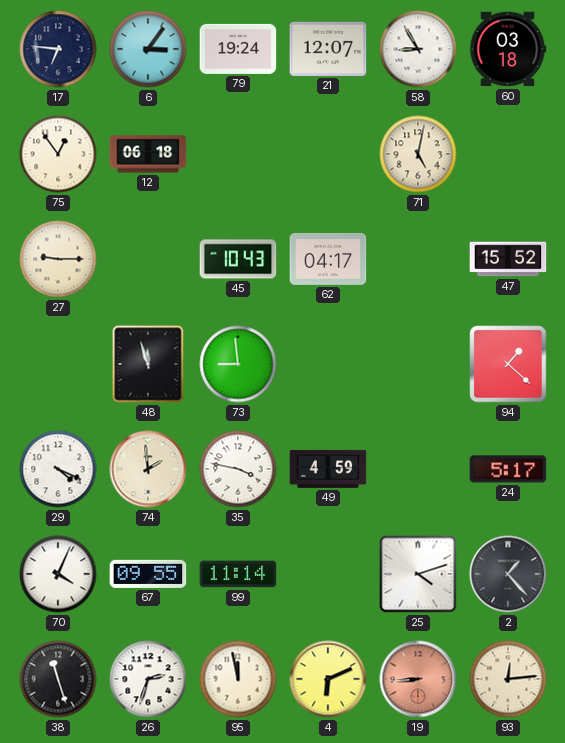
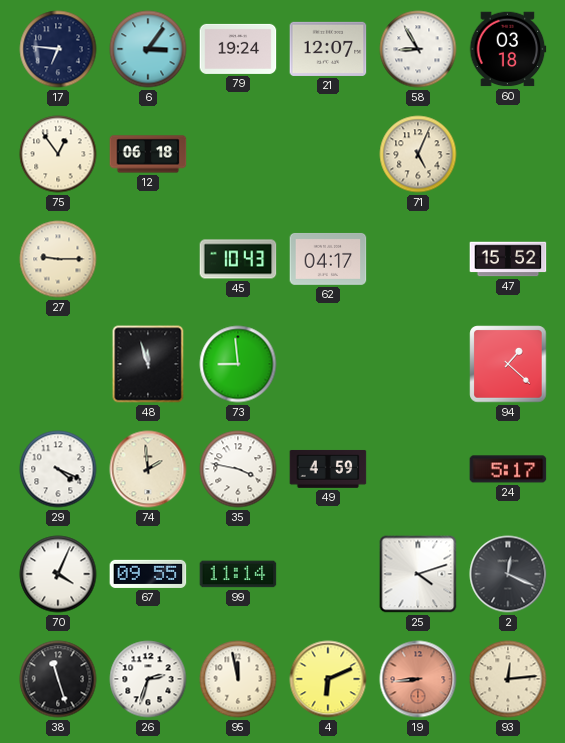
71: 5:02 -> 5:04
2: 1:23 -> 12:19
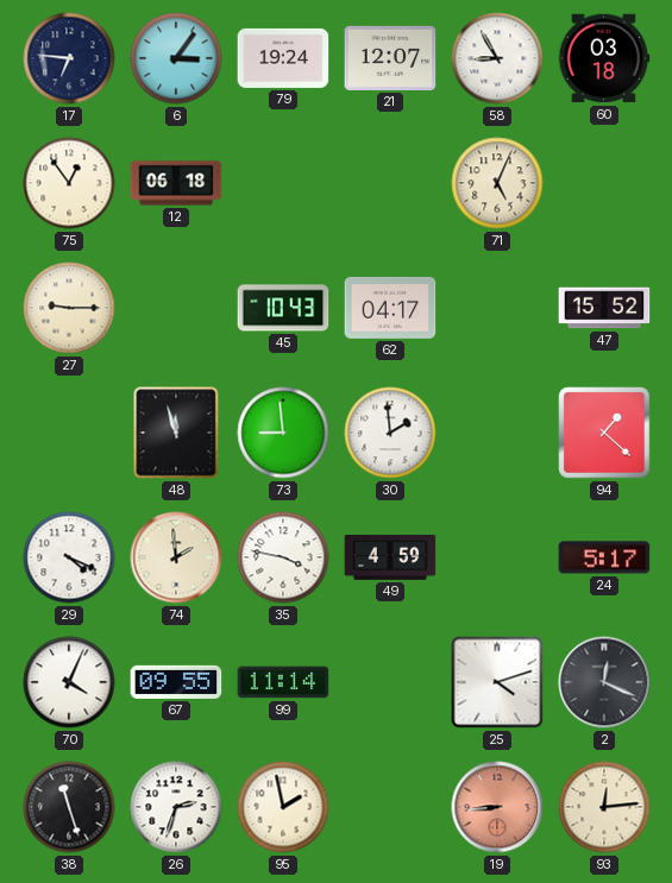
30: none -> 1:59
95: 11:58 -> 1:58
4: 6:11 -> none
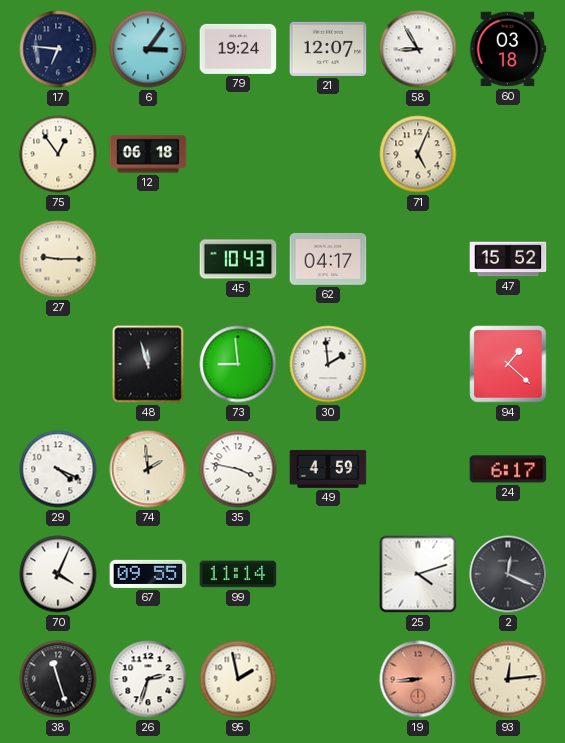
24: 5:17 -> 6:17
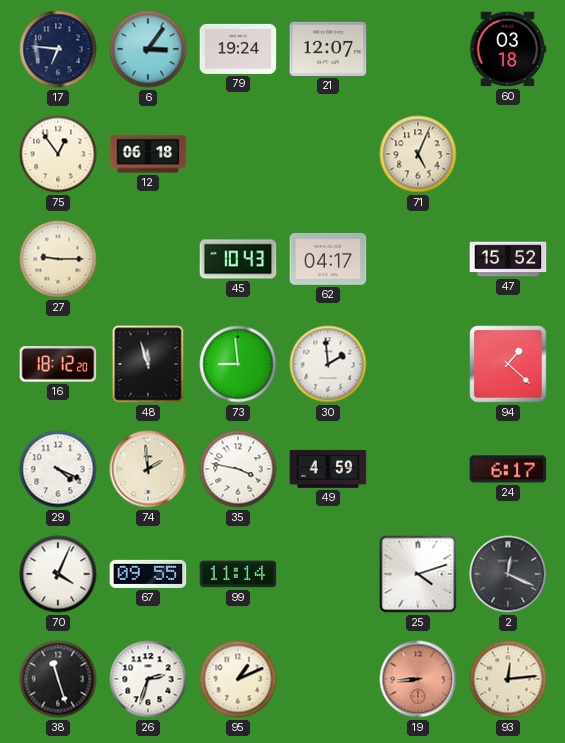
58: 8:55 -> none
16: none -> 18:12
95: 1:58 -> 1:11
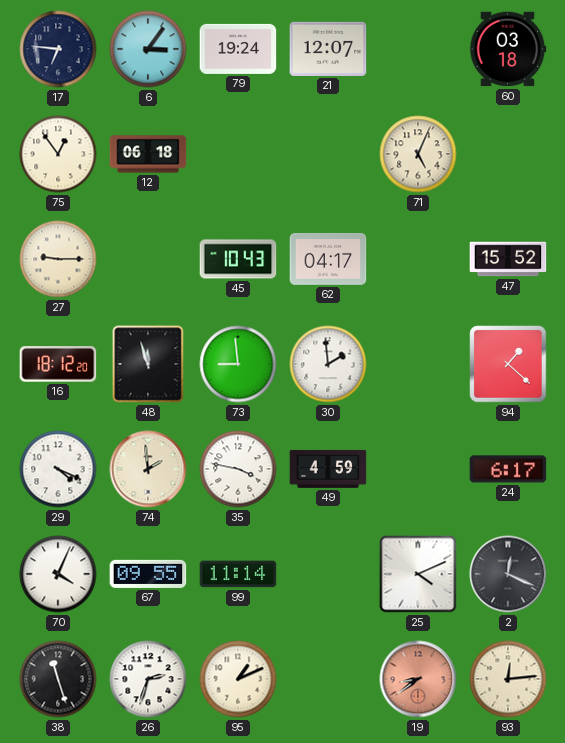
25: 4:12 -> 4:11
19: 8:44 -> 8:39
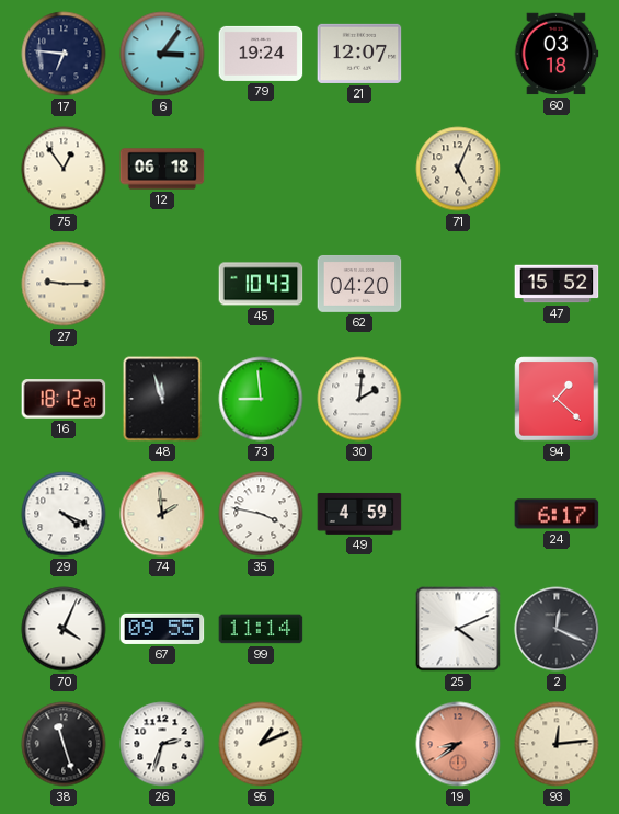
62: 04:17 -> 04:20
30: 1:59 -> 2:01
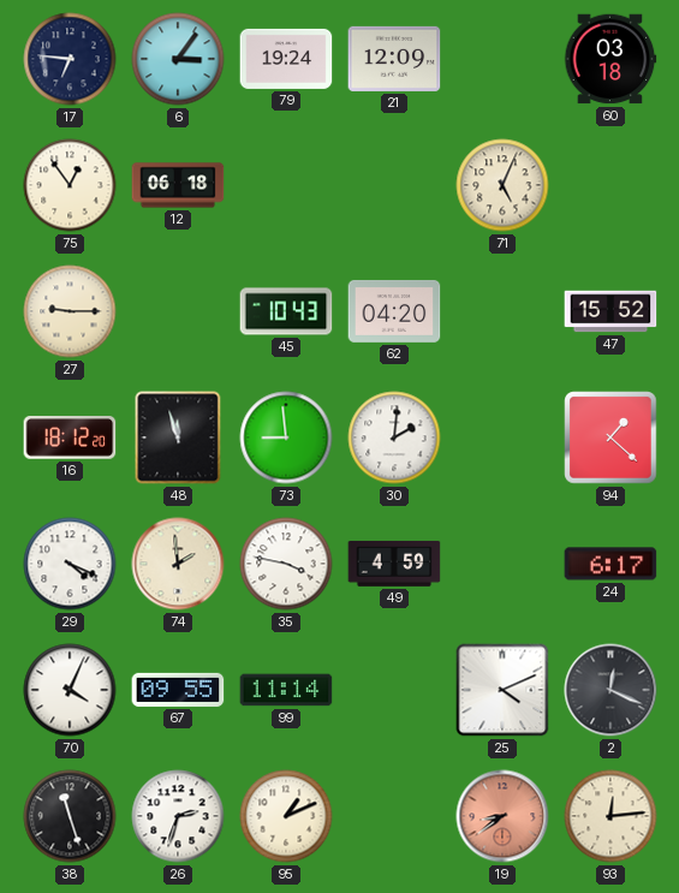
21: 12:07 -> 12:09
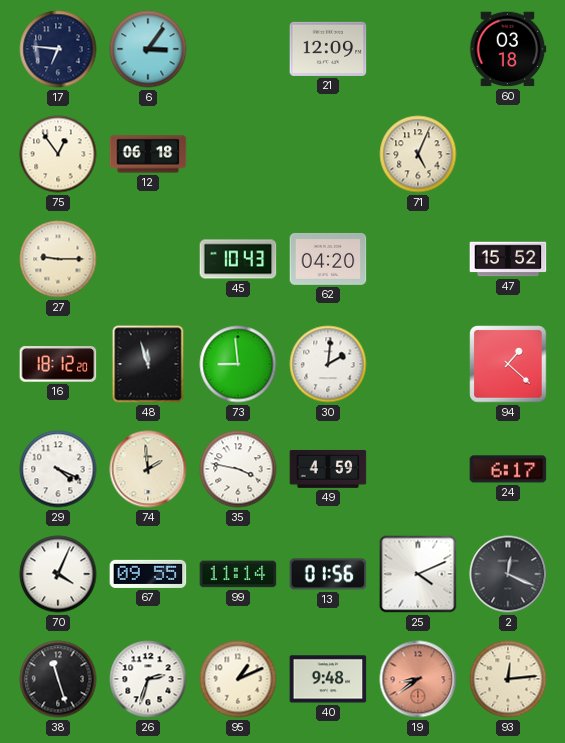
79: 19:24 -> none
13: none -> 01:56
40: none -> 9:48
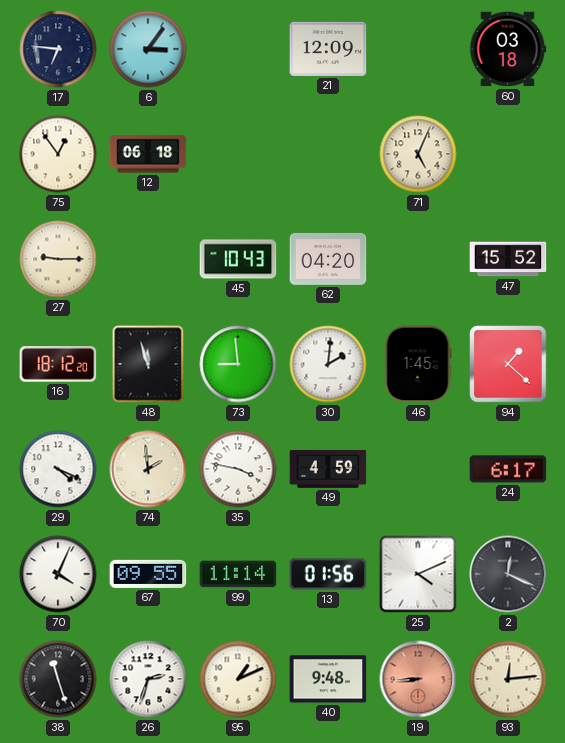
46: none -> 1:45
19: 8:39 -> 8:44
